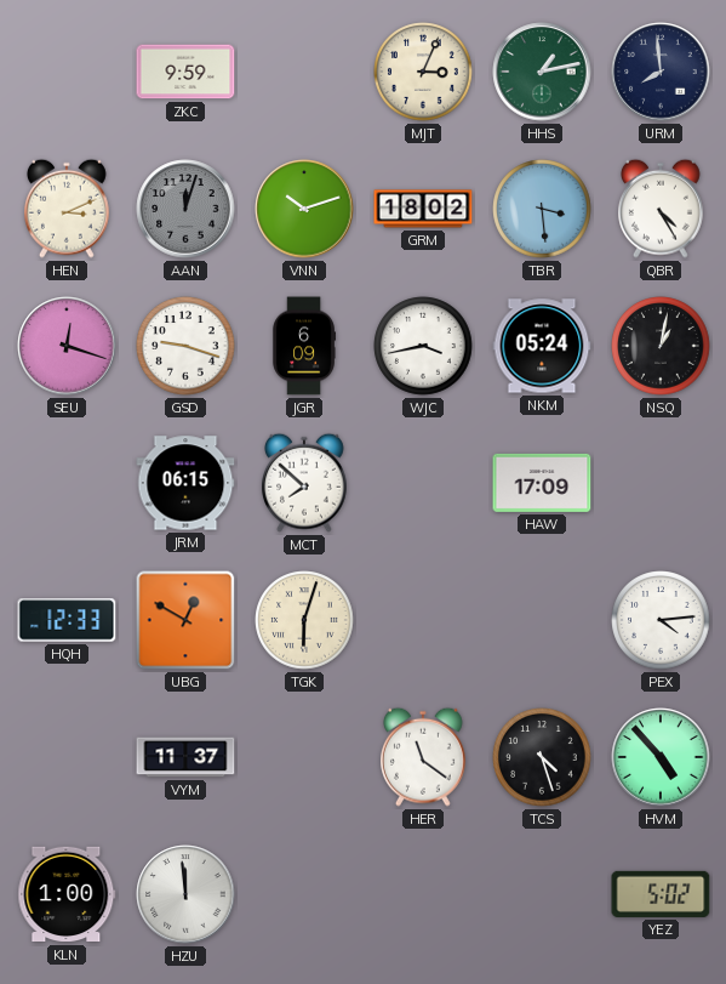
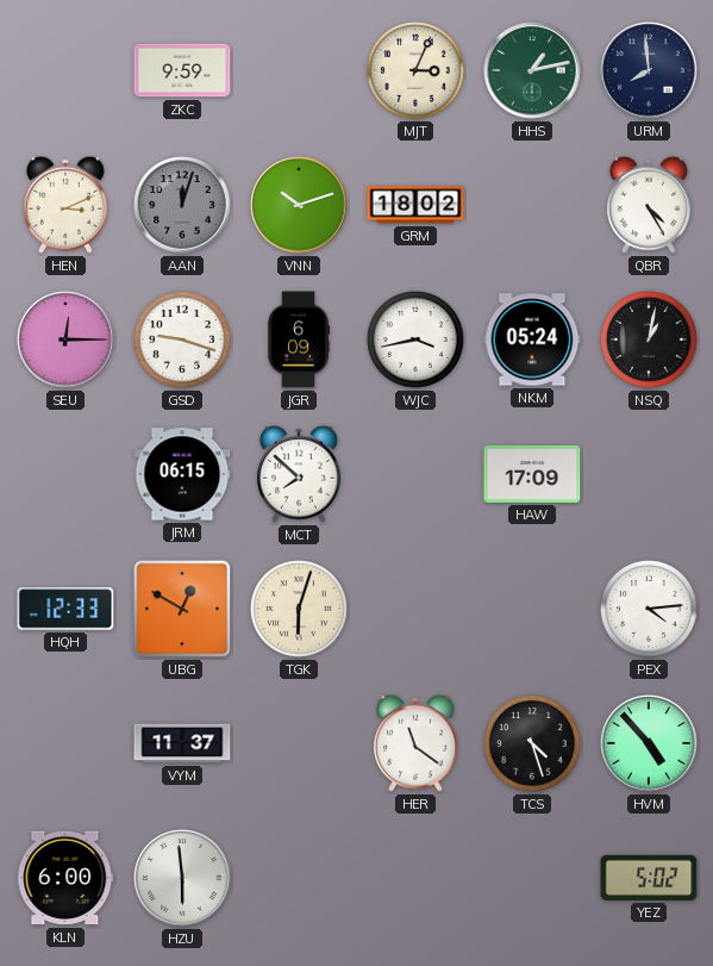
TBR: 3:29 -> none
SEU: 12:18 -> 12:15
KLN: 1:00 -> 6:00
HZU: 11:59 -> 5:59
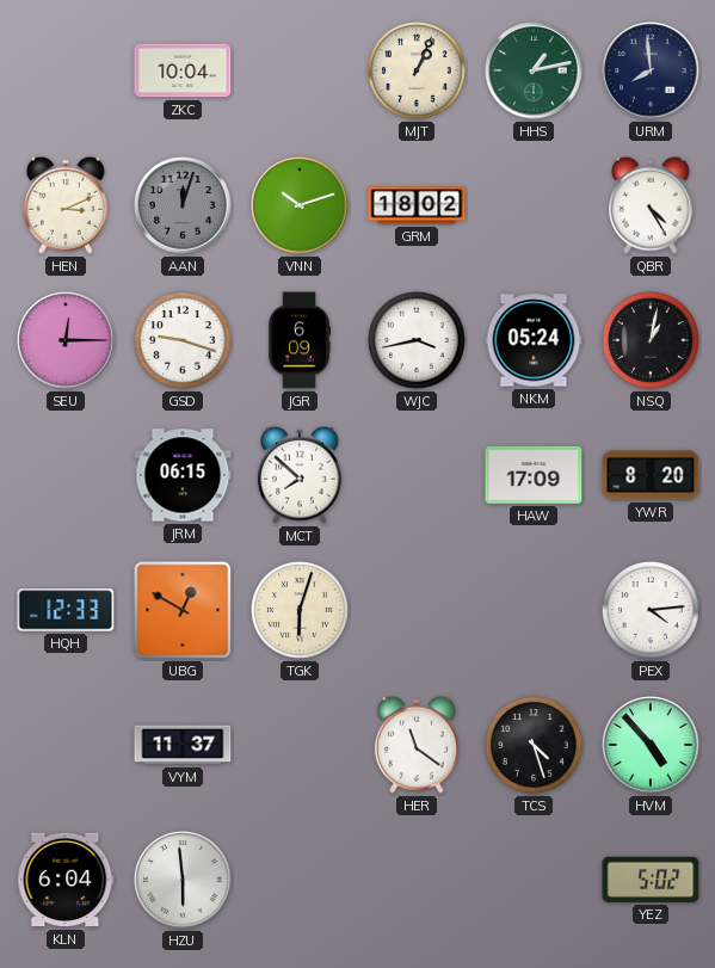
ZKC: 9:59 -> 10:04
MJT: 3:04 -> 1:04
YWR: none -> 8:20
KLN: 6:00 -> 6:04
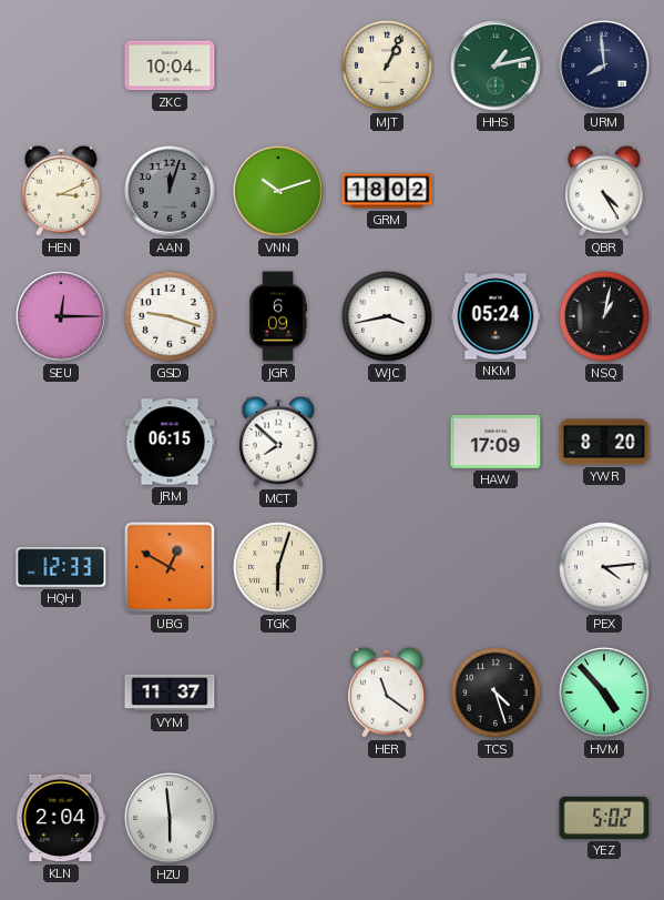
KLN: 6:04 -> 2:04
